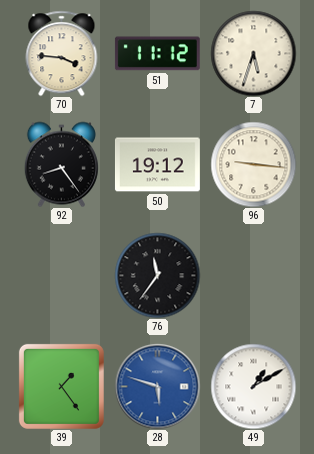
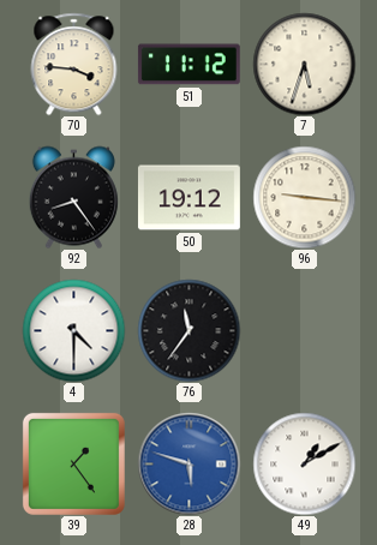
4: none -> 4:30
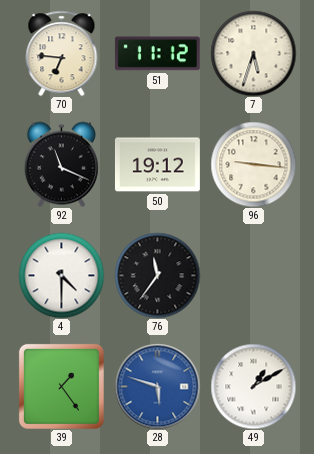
70: 3:46 -> 6:46
92: 8:24 -> 11:19
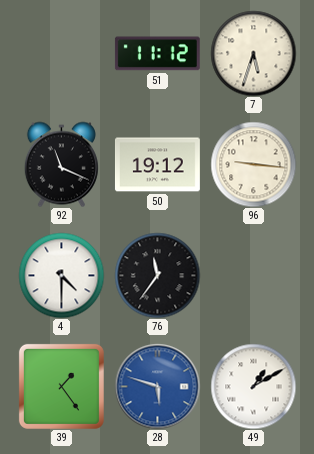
70: 6:46 -> none
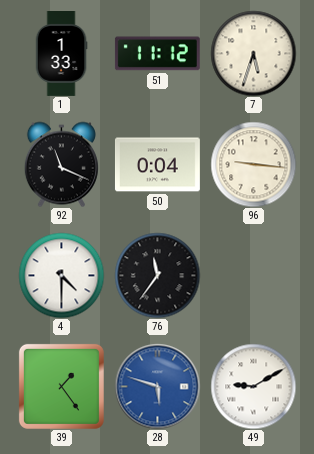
1: none -> 1:33
50: 19:12 -> 0:04
49: 1:10 -> 9:10
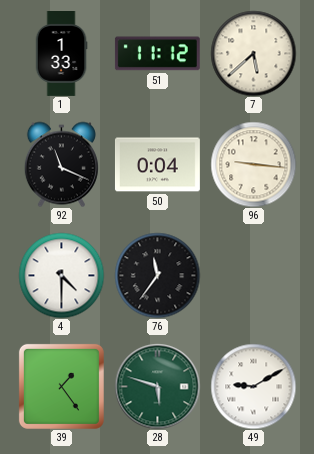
7: 5:33 -> 5:38
28 dial: blue -> green
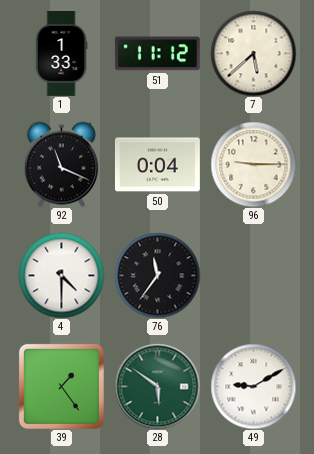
96: 9:16 -> 9:15
28: 5:48 -> 5:51
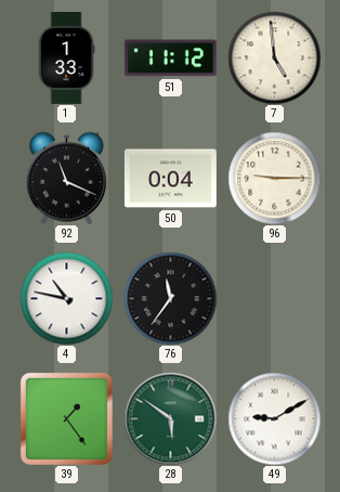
7: 5:38 -> 4:59
4: 4:30 -> 10:47
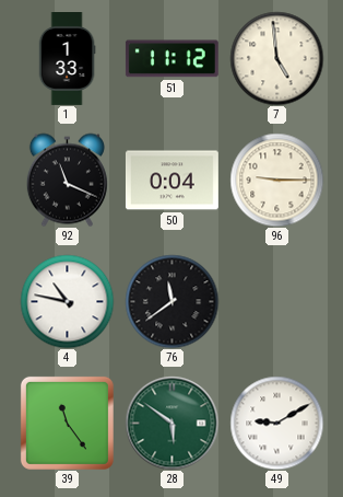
76: 11:36 -> 11:39
39: 1:24 -> 11:24
